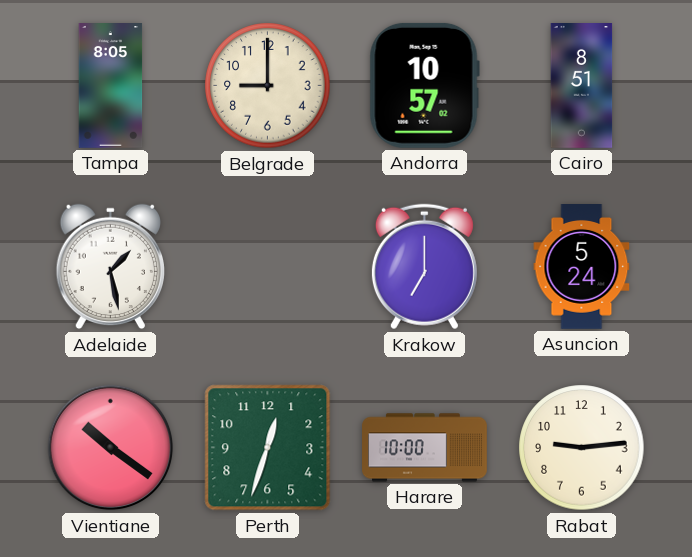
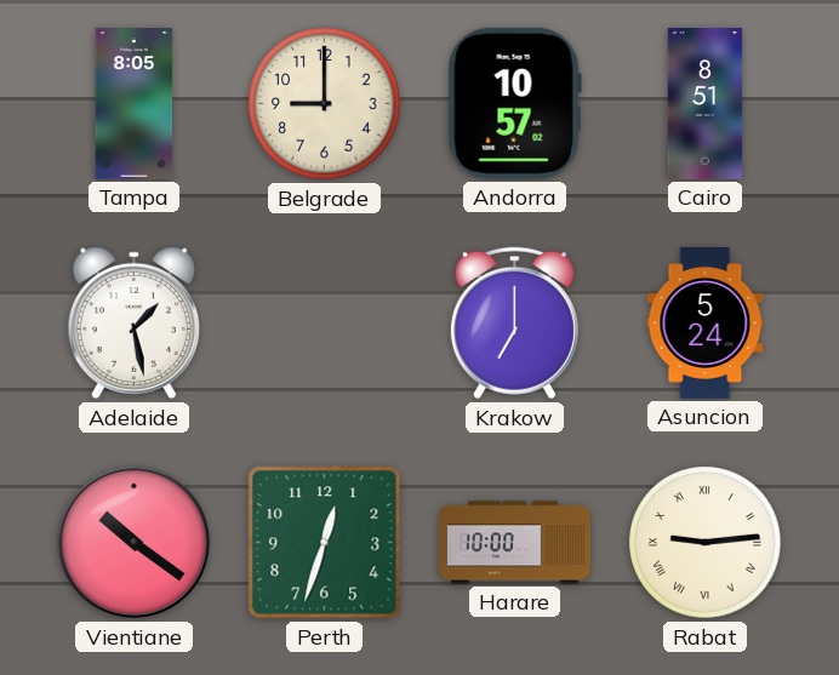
Rabat numerals: Arabic -> Roman
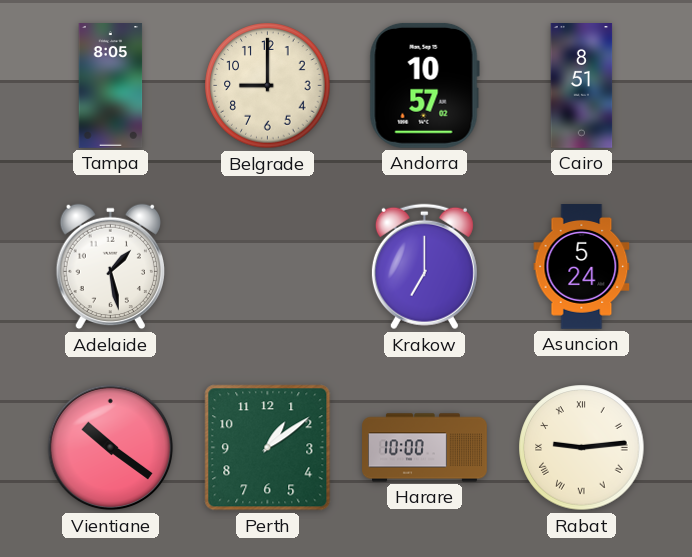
Perth: 12:33 -> 1:09
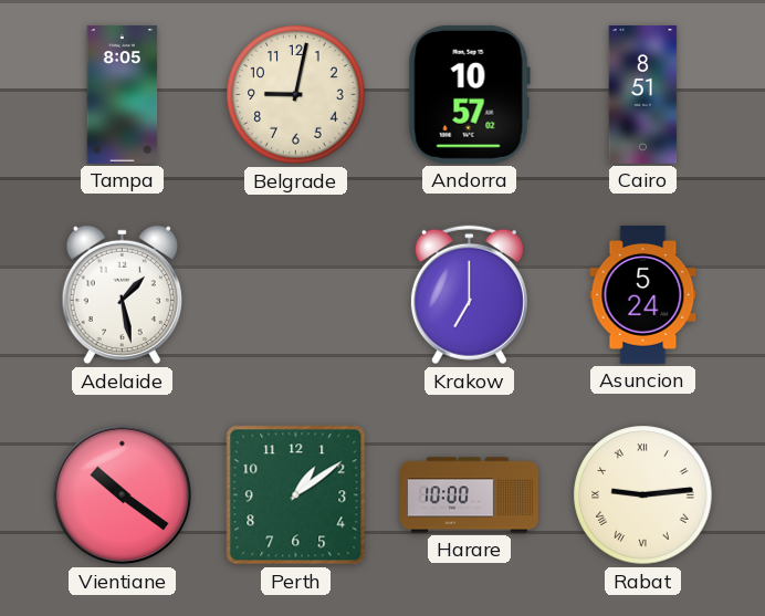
Belgrade: 9:00 -> 9:02
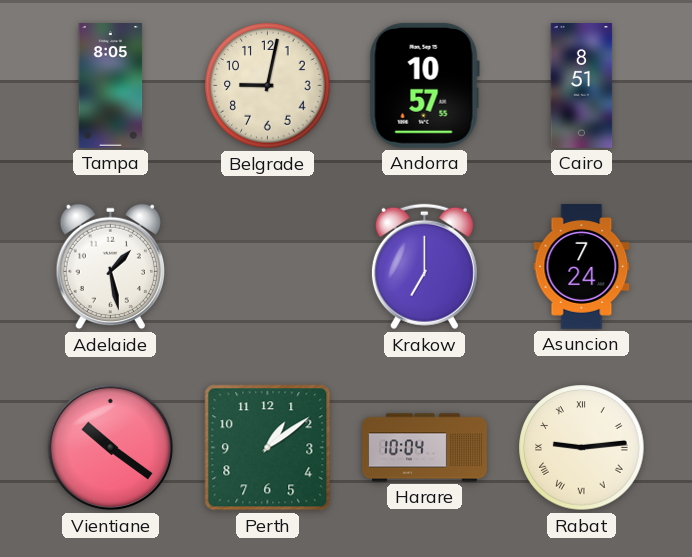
Andorra: 10:57:02 -> 10:57:55
Asuncion: 5:24 -> 7:24
Harare: 10:00 -> 10:04
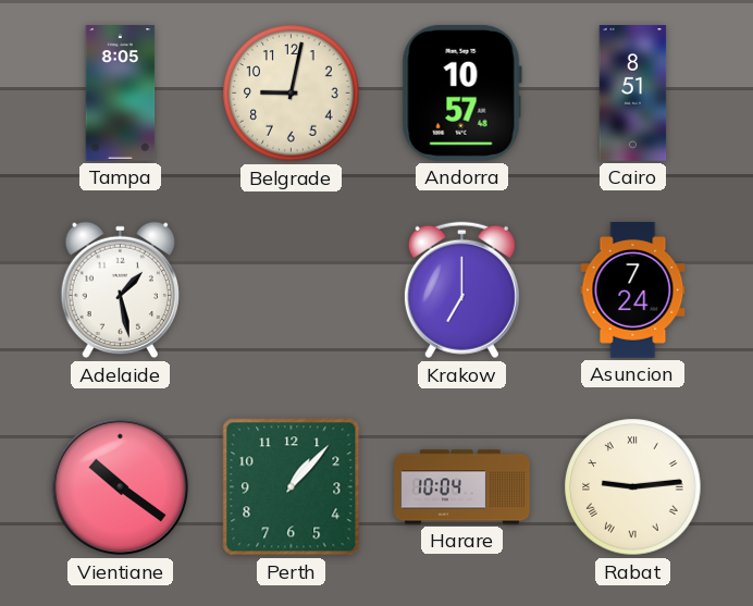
Andorra: 10:57:55 -> 10:57:48
Perth: 1:09 -> 1:07
